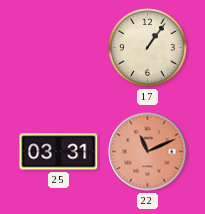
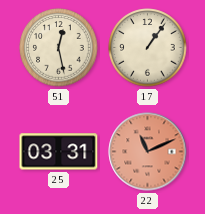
51: none -> 12:28
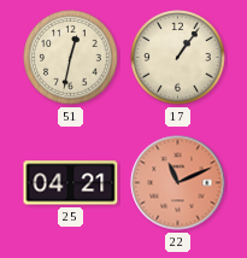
51: 12:28 -> 12:32
25: 03:31 -> 04:21
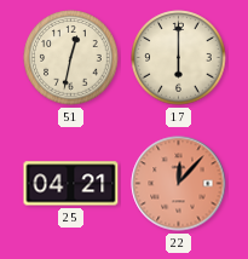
17: 1:06 -> 6:00
22: 11:11 -> 12:07
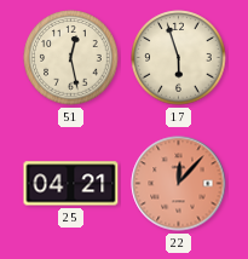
51: 12:32 -> 12:28
17: 6:00 -> 5:57
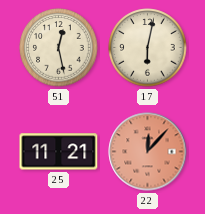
17: 5:57 -> 6:02
25: 04:21 -> 11:21
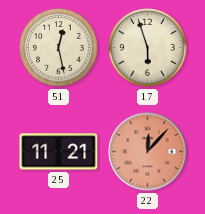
17: 6:02 -> 5:57
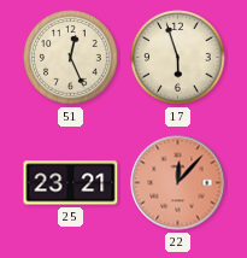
51: 12:28 -> 12:26
25: 11:21 -> 23:21
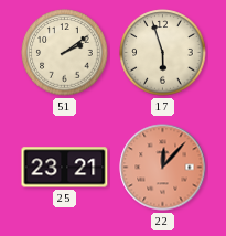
51: 12:26 -> 2:09
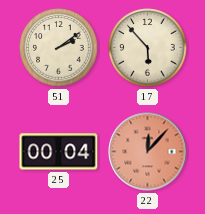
17: 5:57 -> 5:53
25: 23:21 -> 00:04
